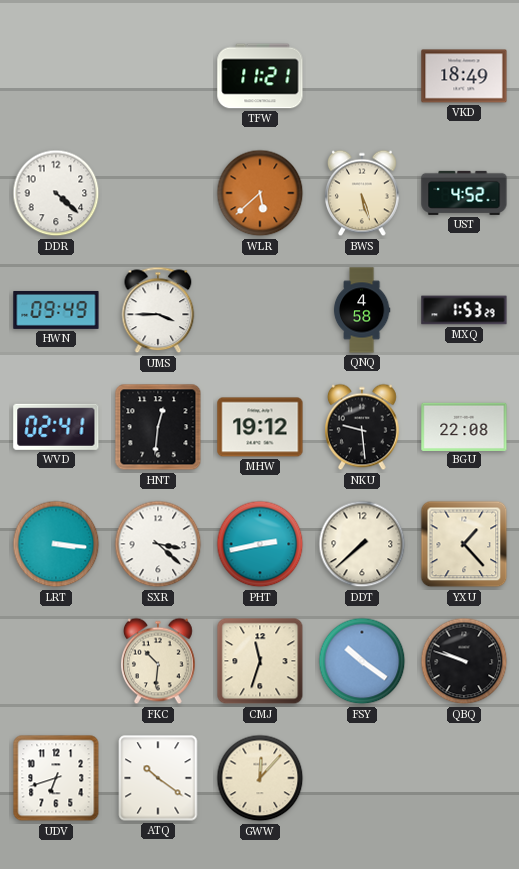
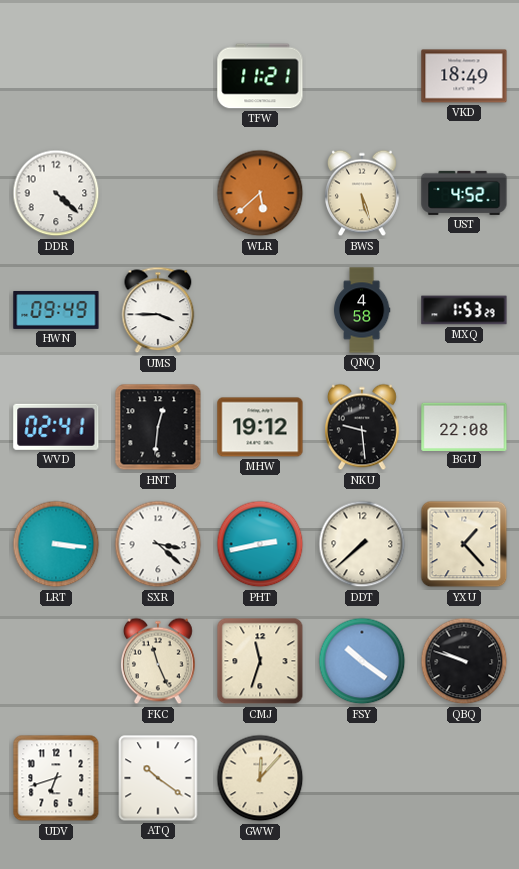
FKC: 10:31 -> 11:26
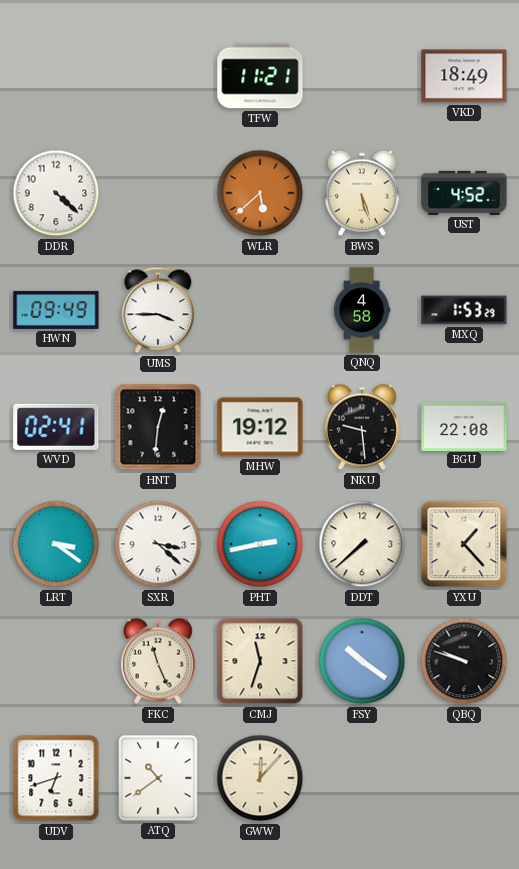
LRT: 3:16 -> 3:21
ATQ: 10:21 -> 10:39
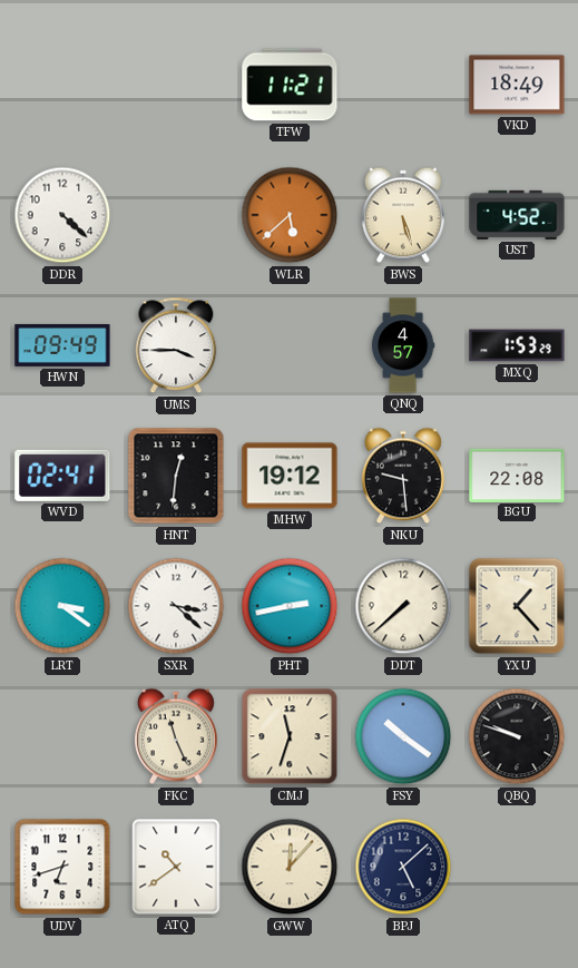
QNQ: 4:58 -> 4:57
BPJ: none -> 5:08
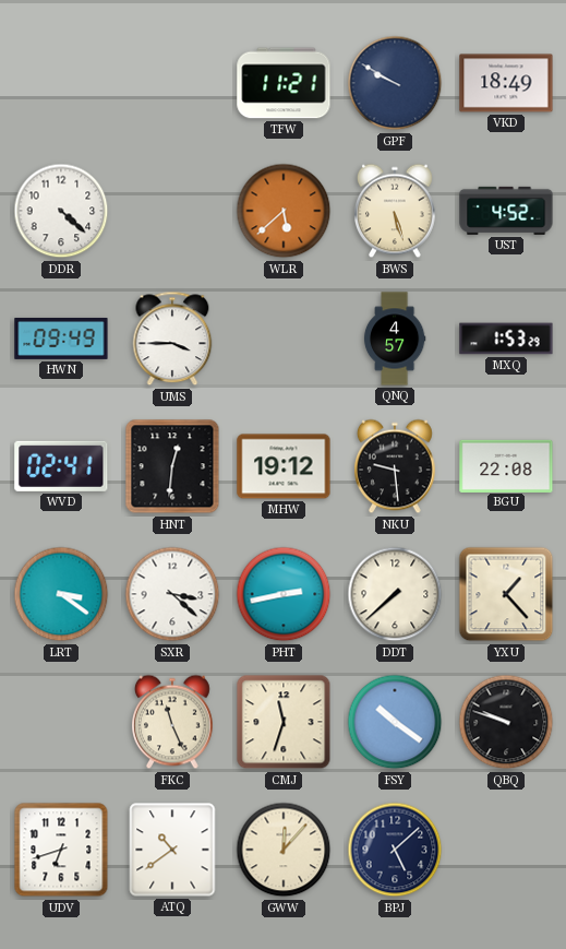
GPF: none -> 9:50
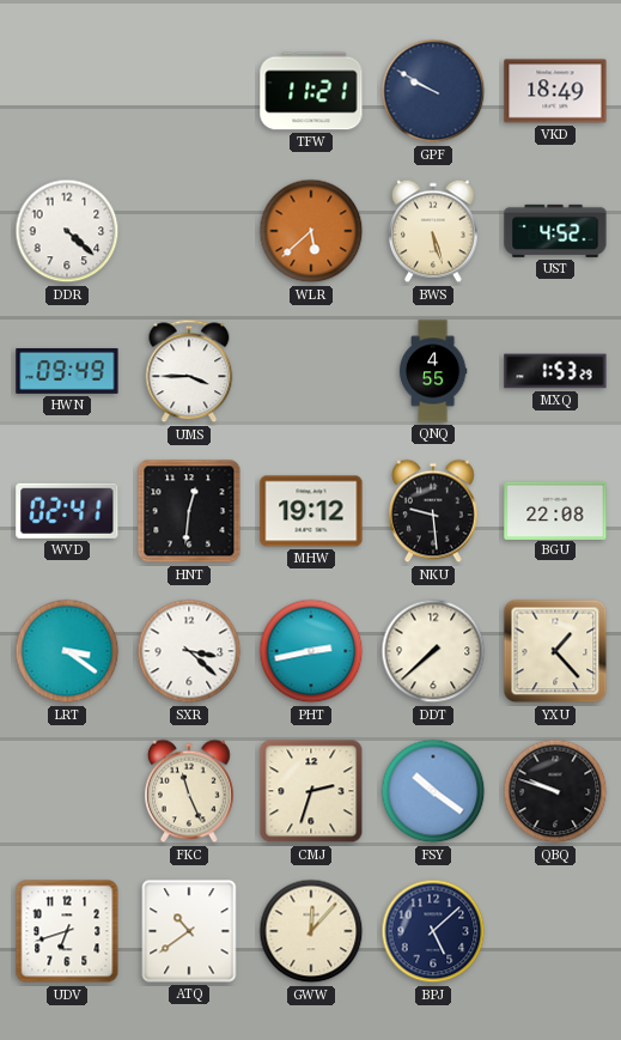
QNQ: 4:57 -> 4:55
CMJ: 11:33 -> 2:33
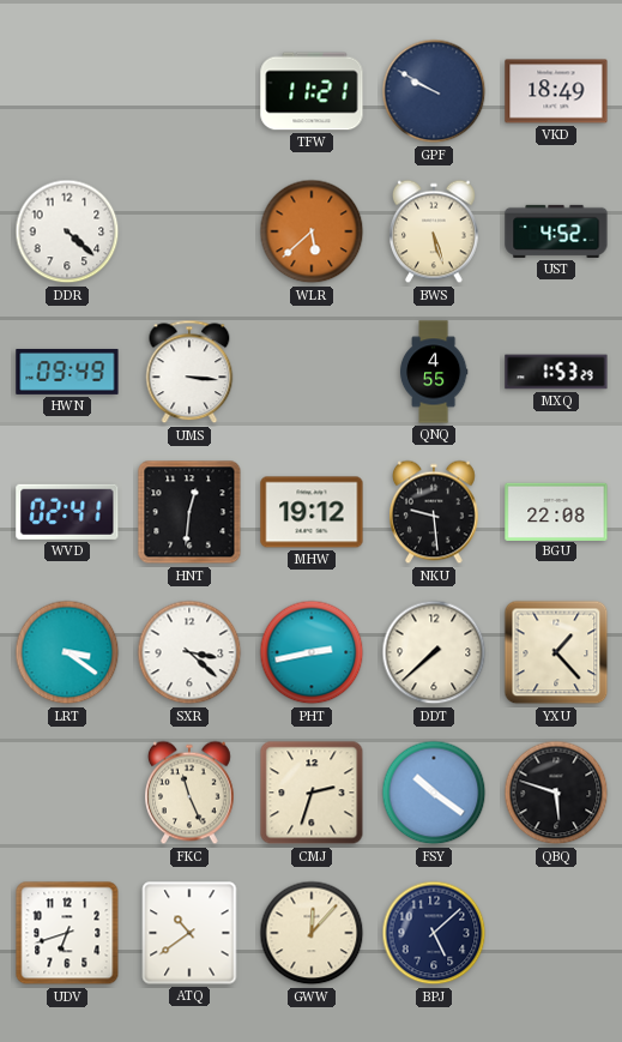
UMS: 3:45 -> 3:16
QBQ: 9:48 -> 5:48
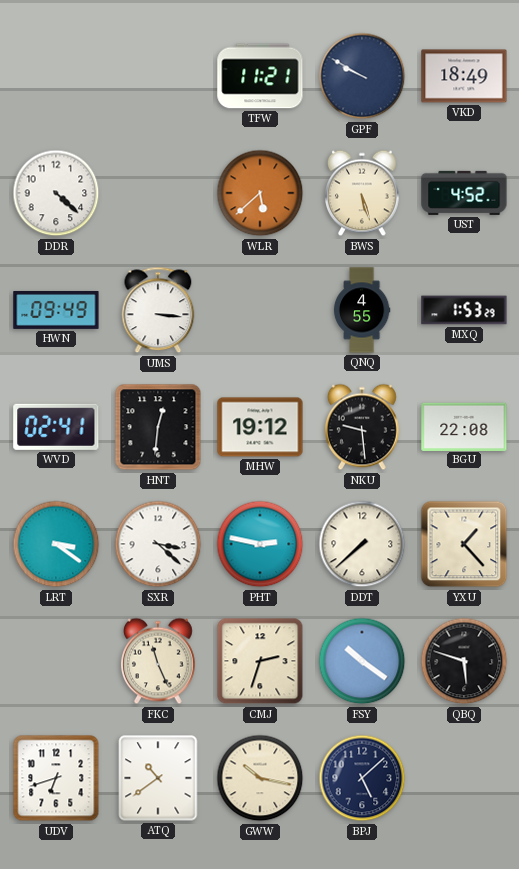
PHT: 2:43 -> 2:47
GWW: 12:07 -> 10:17
